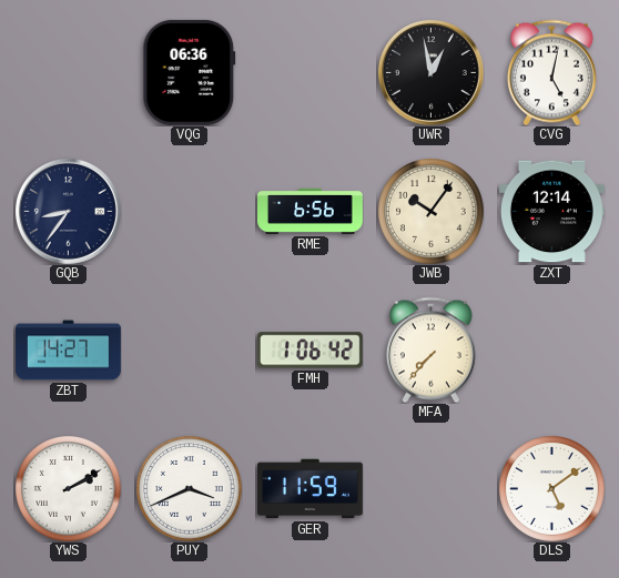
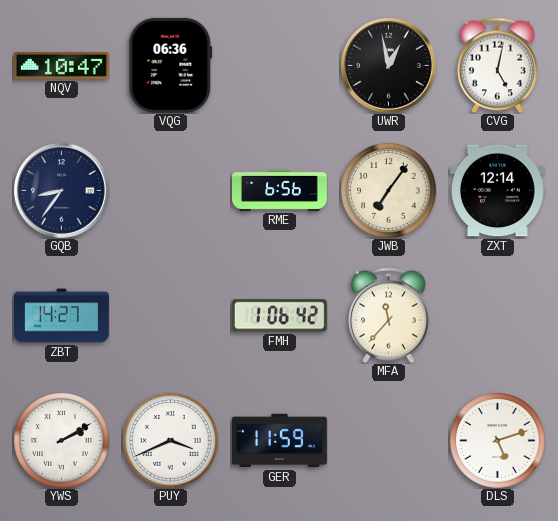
NQV: none -> 10:47
JWB: 10:06 -> 7:06
MFA: 7:37 -> 11:37
DLS: 5:09 -> 5:12
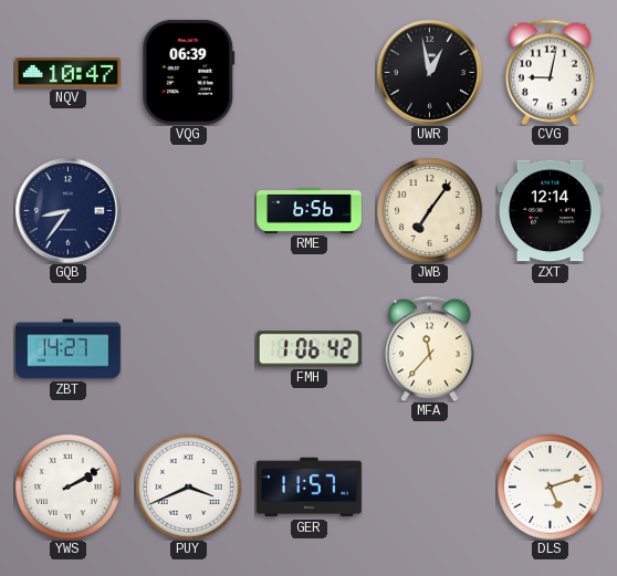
VQG: 06:36 -> 06:39
CVG: 5:02 -> 9:02
GER: 11:59 -> 11:57
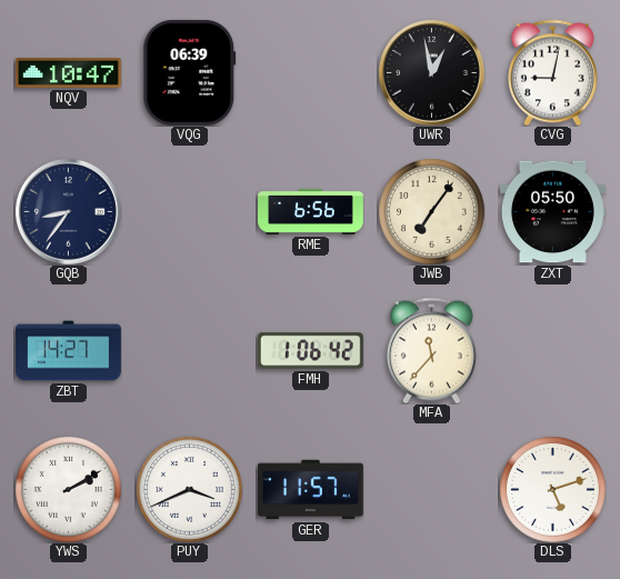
ZXT: 12:14 -> 05:50
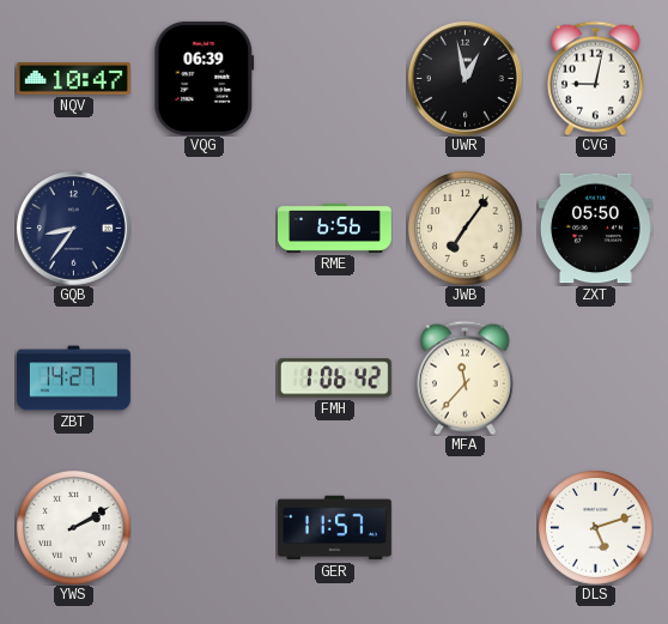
PUY: 3:41 -> none
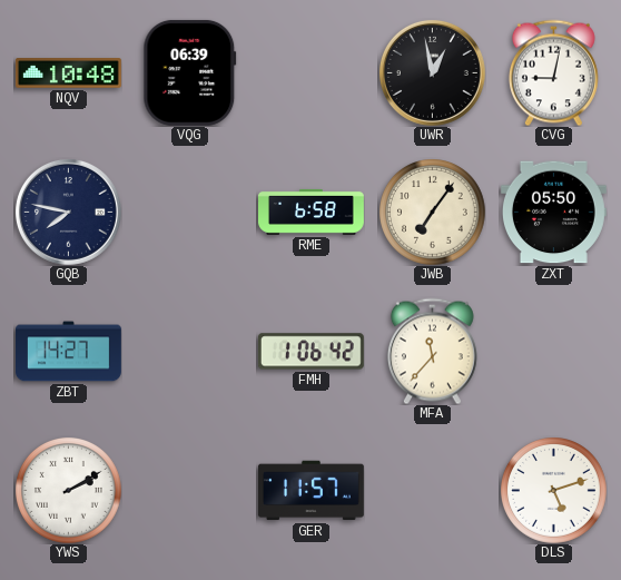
NQV: 10:47 -> 10:48
GQB: 8:36 -> 7:47
RME: 6:56 -> 6:58
